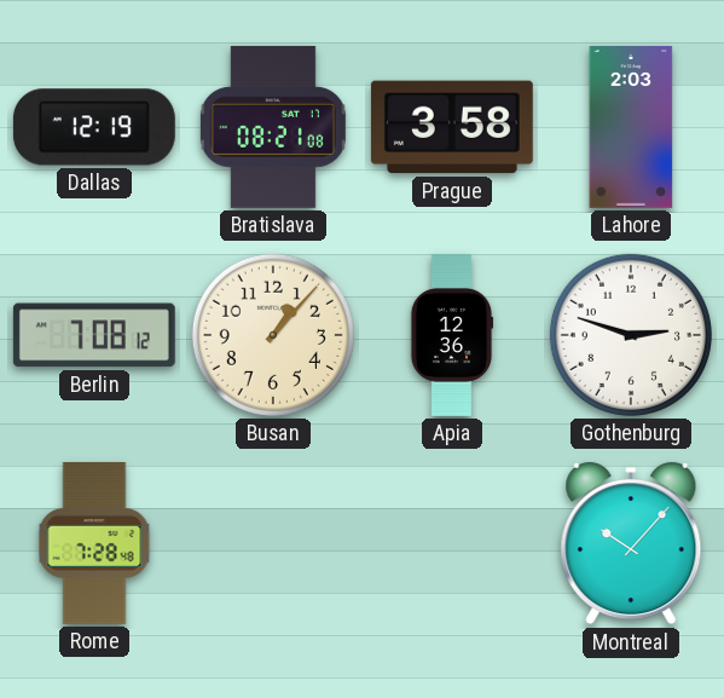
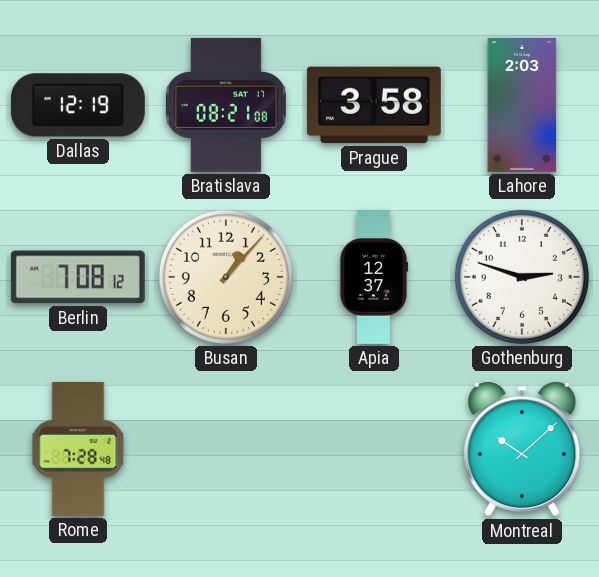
Apia: 12:36 -> 12:37
Montreal: 10:07 -> 10:08
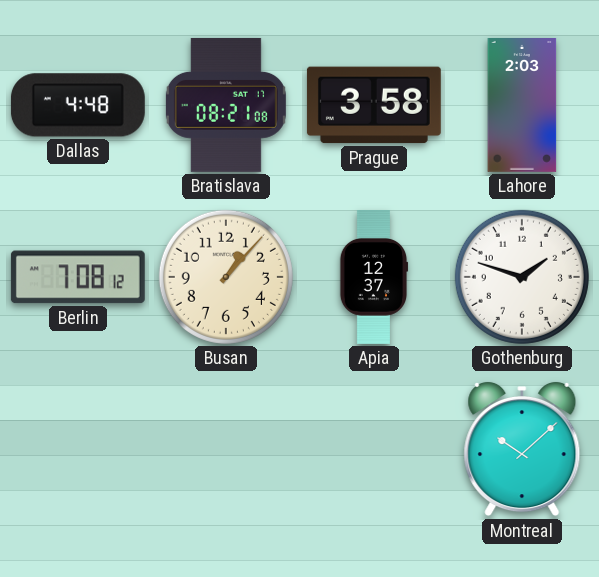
Dallas: 12:19 -> 4:48
Gothenburg: 2:48 -> 1:48
Rome: 7:28 -> none
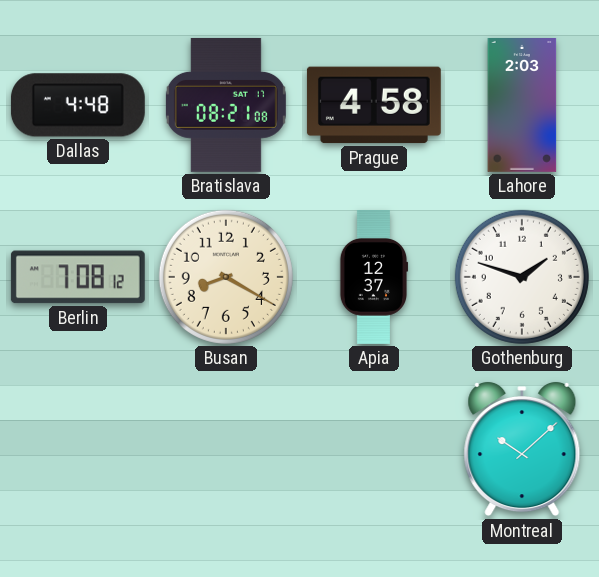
Prague: 3:58 -> 4:58
Busan: 1:07 -> 8:20
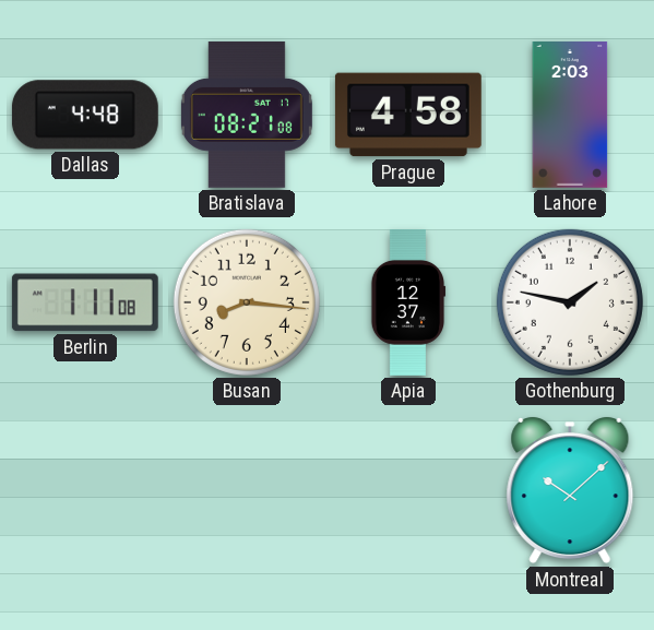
Berlin: 7:08 -> 1:11
Busan: 8:20 -> 8:16
Gothenburg: 1:48 -> 1:47
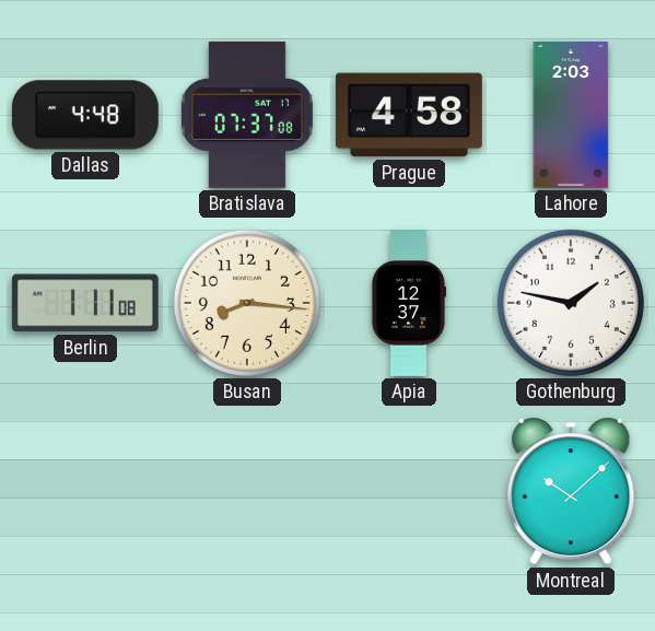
Bratislava: 08:21 -> 07:37
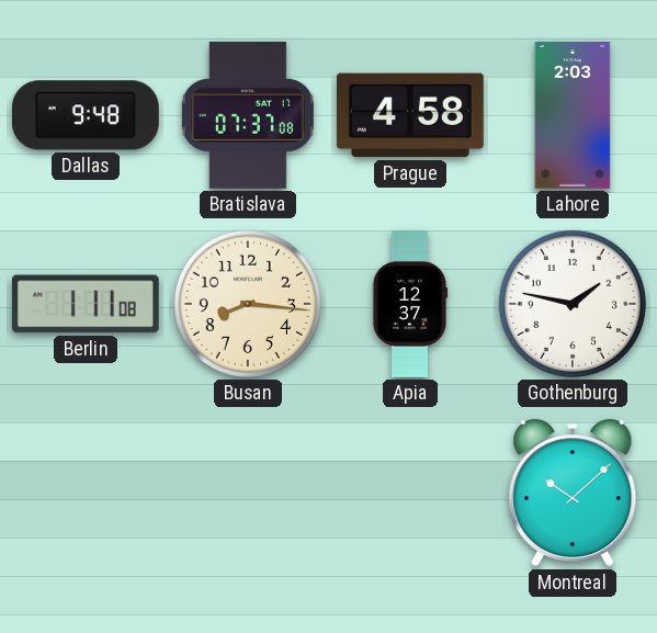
Dallas: 4:48 -> 9:48
